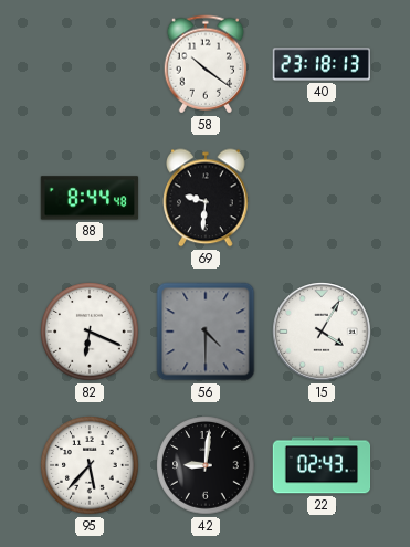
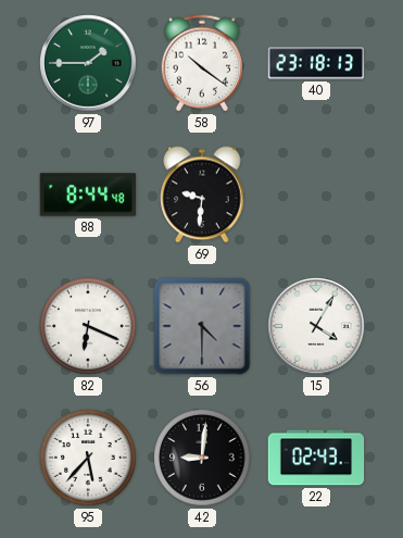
97: none -> 1:45
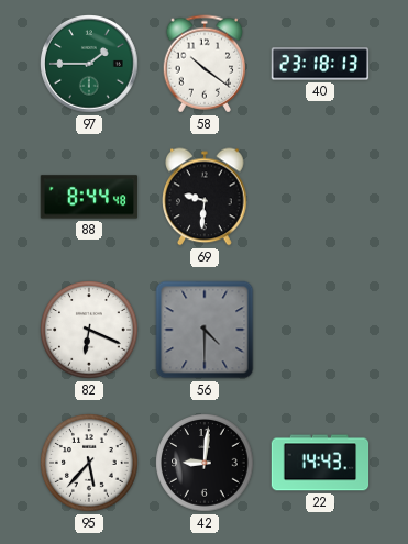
15: 4:05 -> none
22: 02:43 -> 14:43
